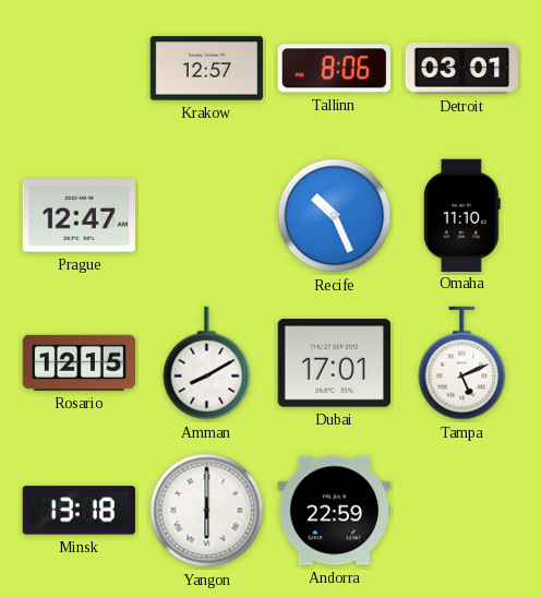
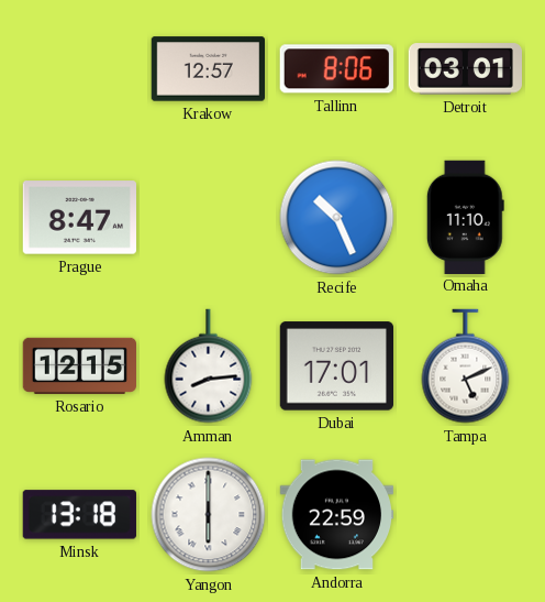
Prague: 12:47 -> 8:47
Amman: 8:10 -> 8:14
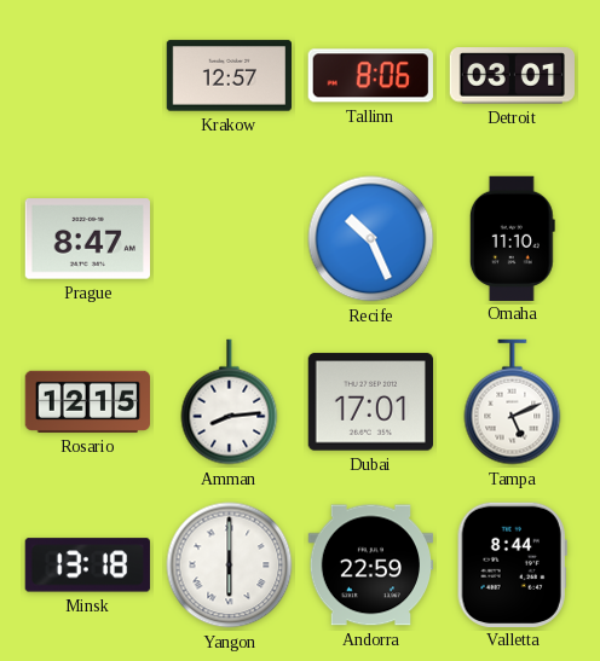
Valletta: none -> 8:44
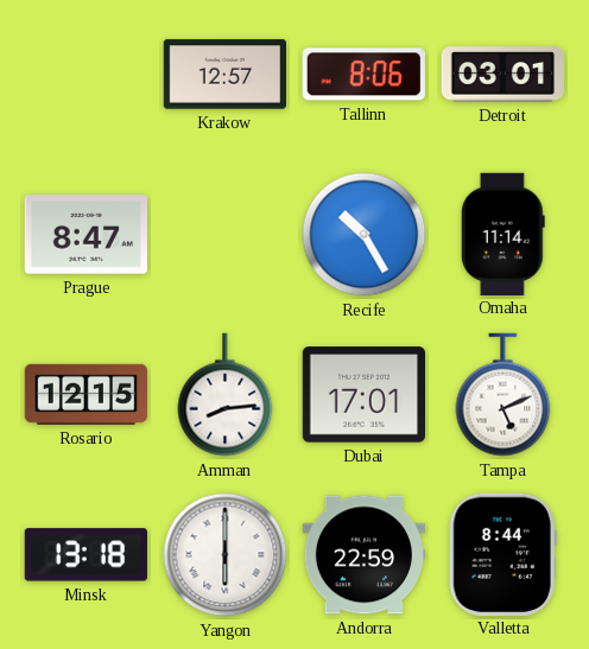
Recife: 10:26 -> 10:25
Omaha: 11:10 -> 11:14
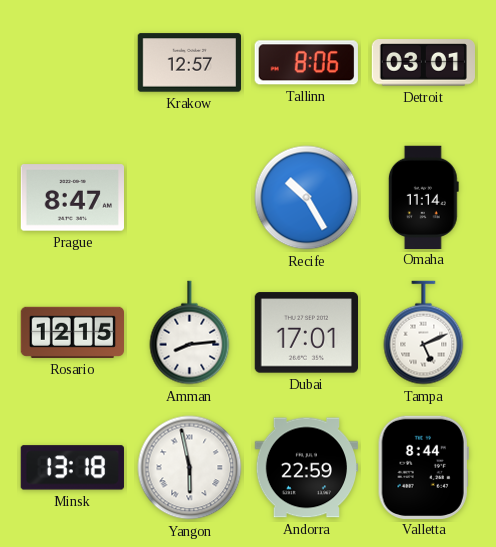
Yangon: 6:00 -> 5:58
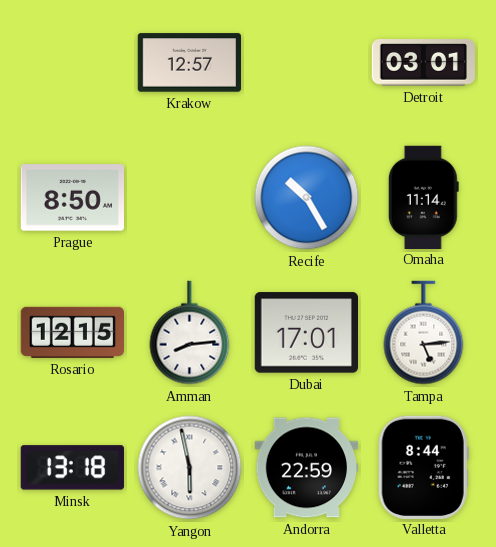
Tallinn: 8:06 -> none
Prague: 8:47 -> 8:50
Tampa: 5:11 -> 5:14
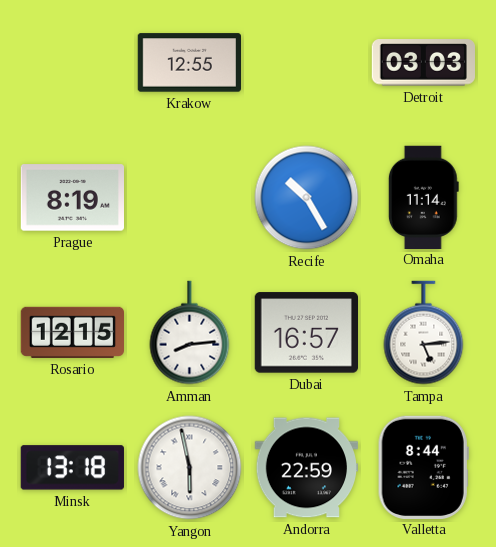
Krakow: 12:57 -> 12:55
Detroit: 03:01 -> 03:03
Prague: 8:50 -> 8:19
Dubai: 17:01 -> 16:57
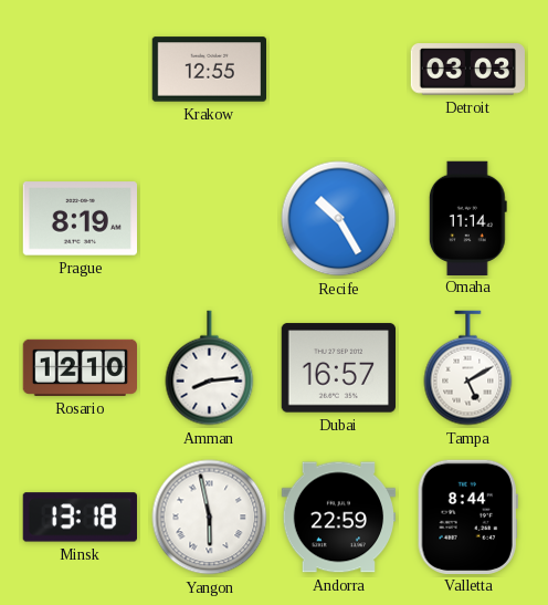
Rosario: 12:15 -> 12:10
Tampa: 5:14 -> 5:10
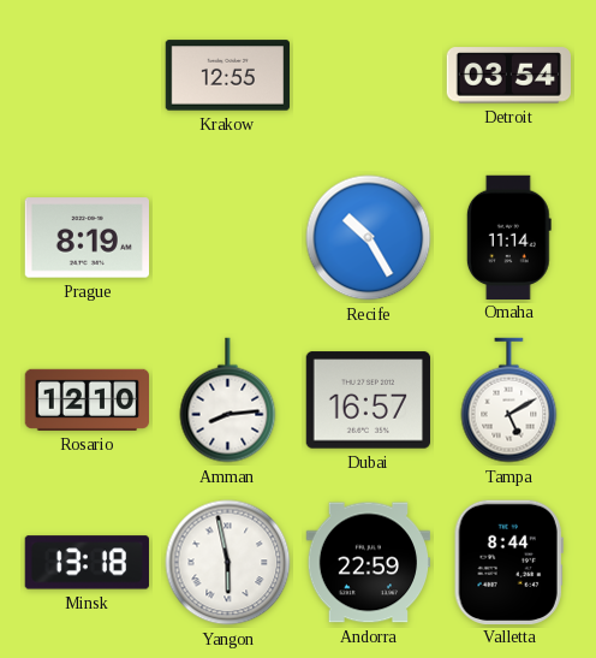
Detroit: 03:03 -> 03:54
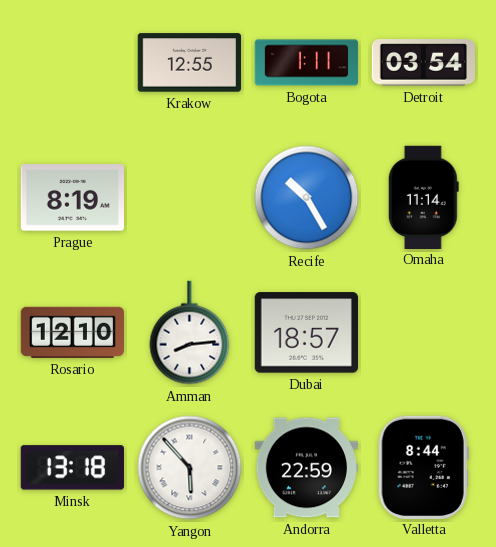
Bogota: none -> 1:11
Dubai: 16:57 -> 18:57
Tampa: 5:10 -> none
Yangon: 5:58 -> 5:53
